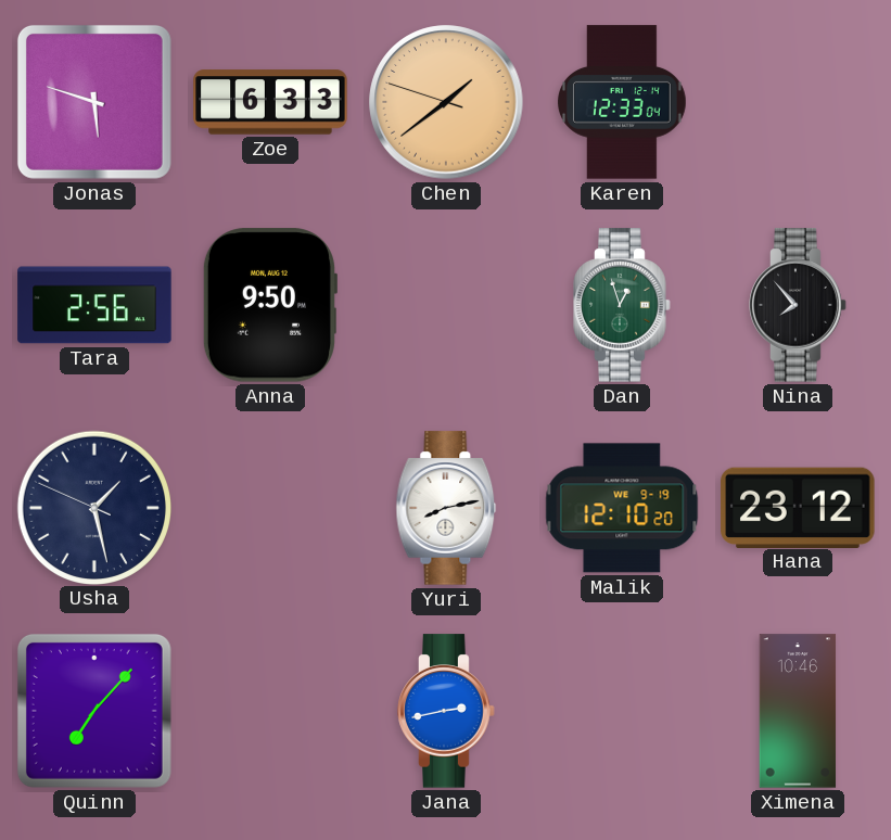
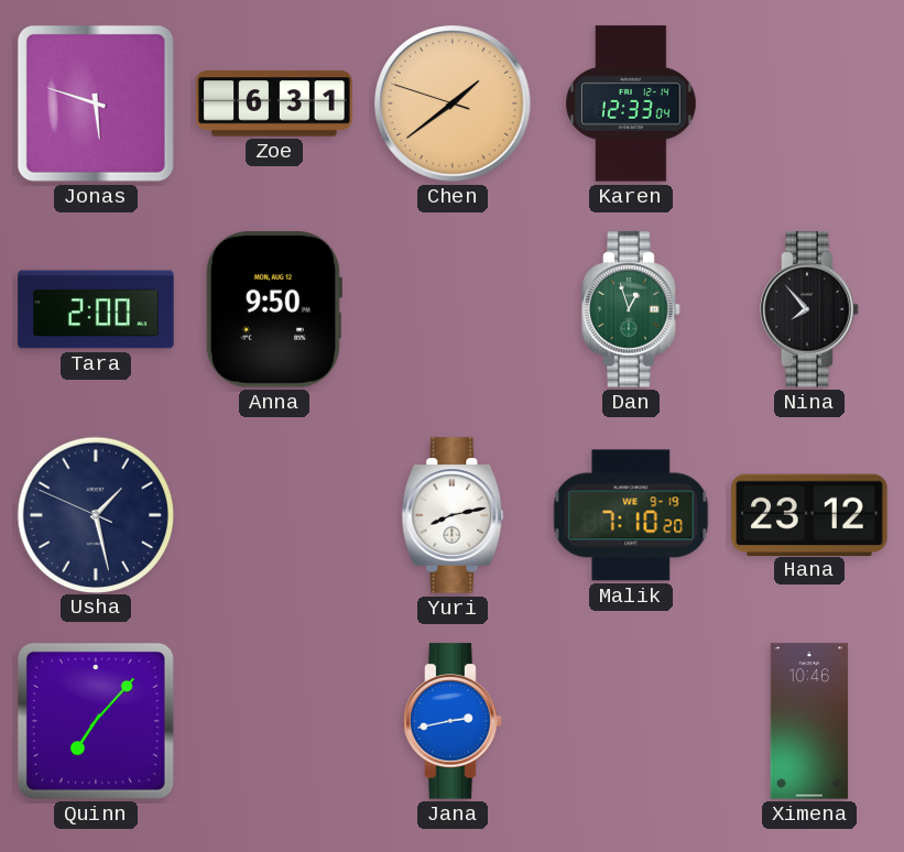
Zoe: 6:33 -> 6:31
Tara: 2:56 -> 2:00
Malik: 12:10 -> 7:10
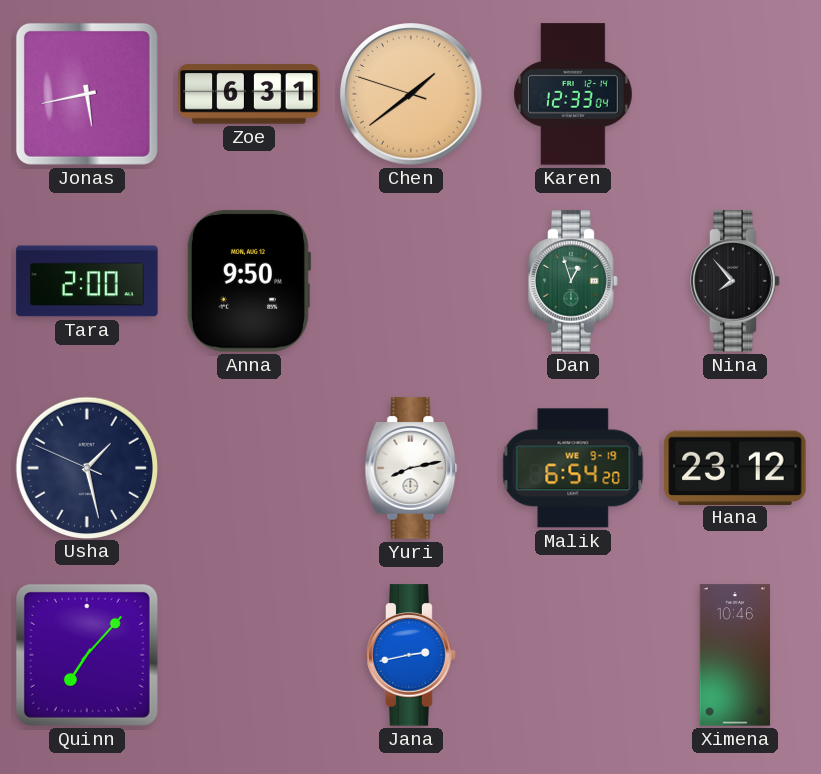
Jonas: 5:48 -> 5:43
Malik: 7:10 -> 6:54
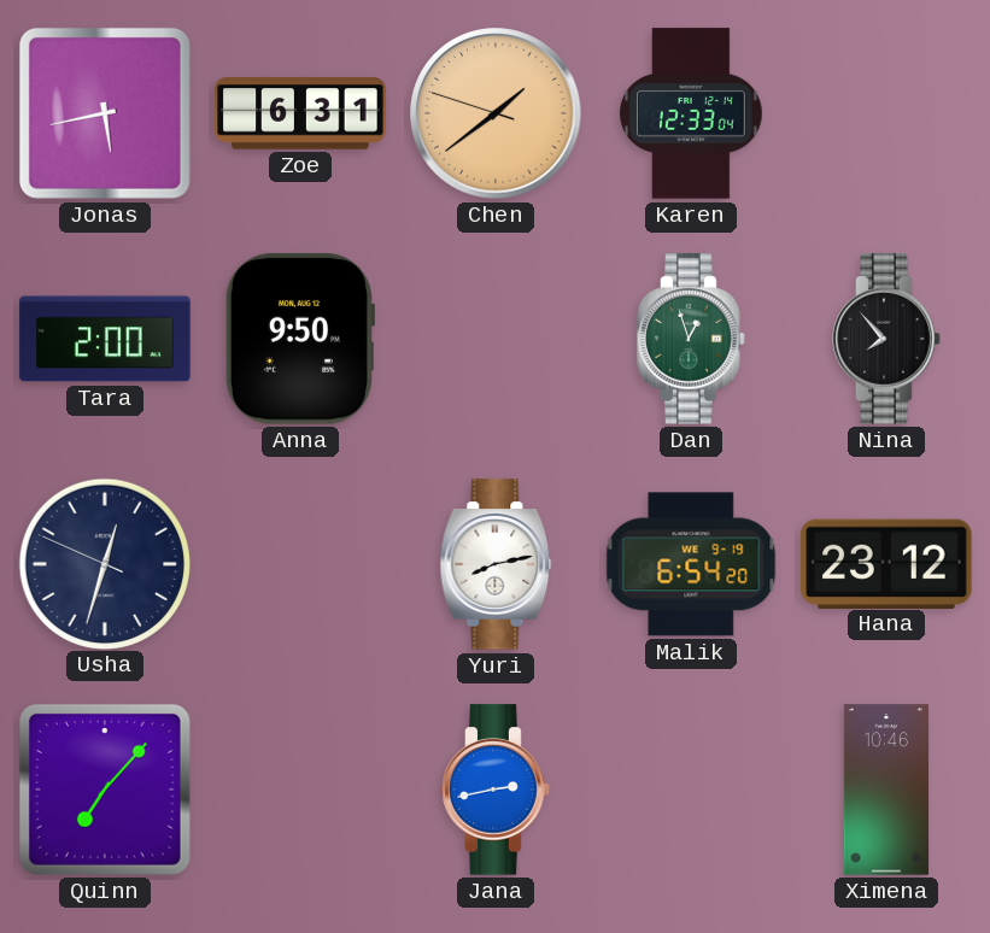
Usha: 1:27 -> 12:32
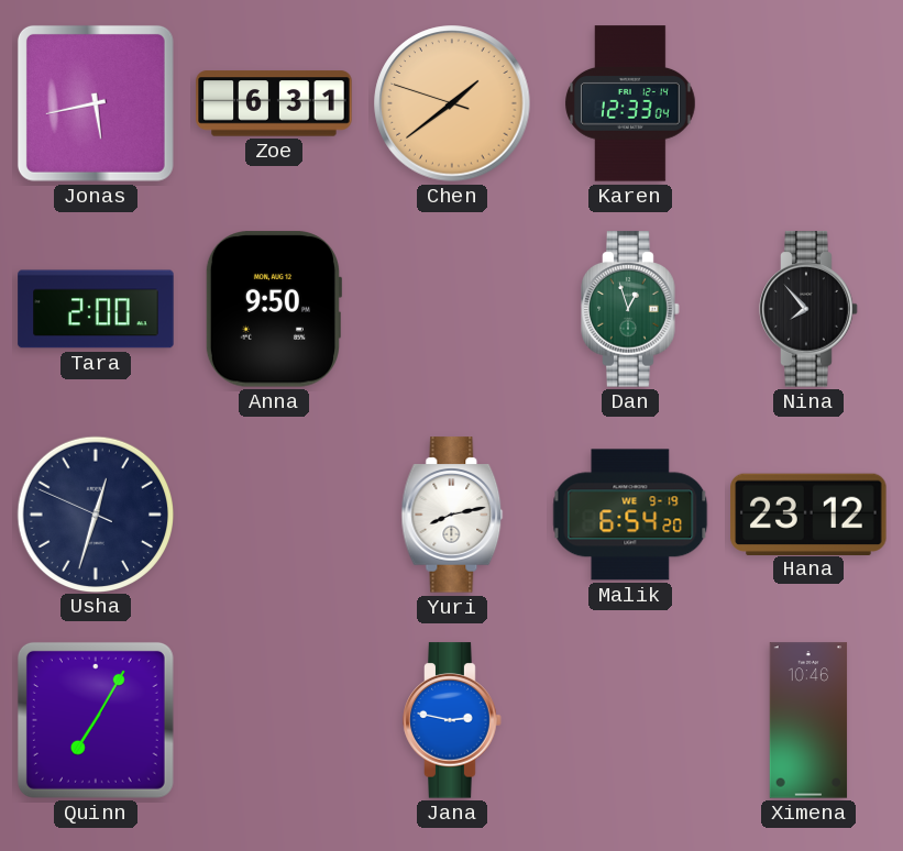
Quinn: 7:07 -> 7:05
Jana: 2:43 -> 2:47
